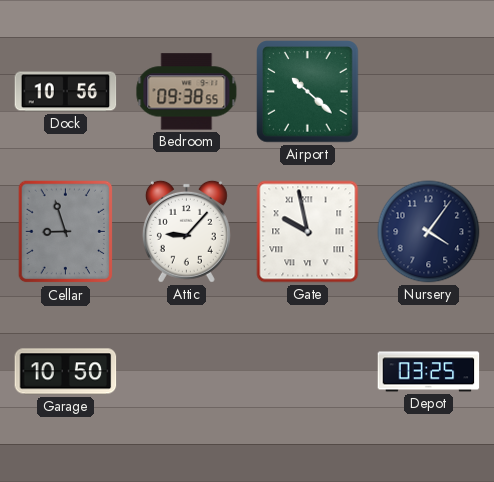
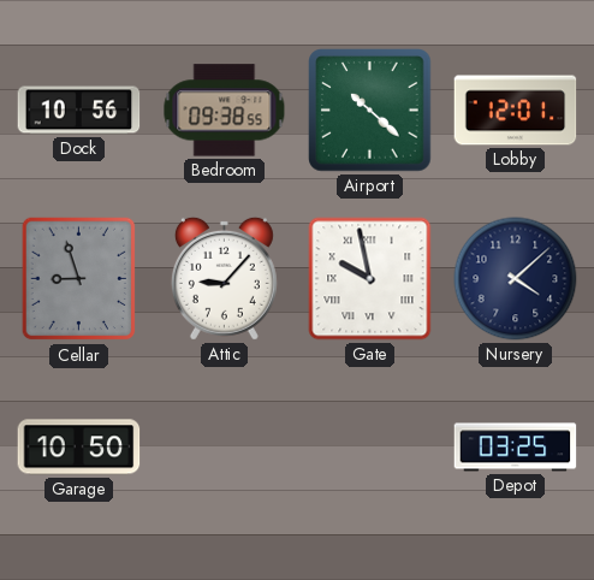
Lobby: none -> 12:01
Nursery: 4:06 -> 4:08
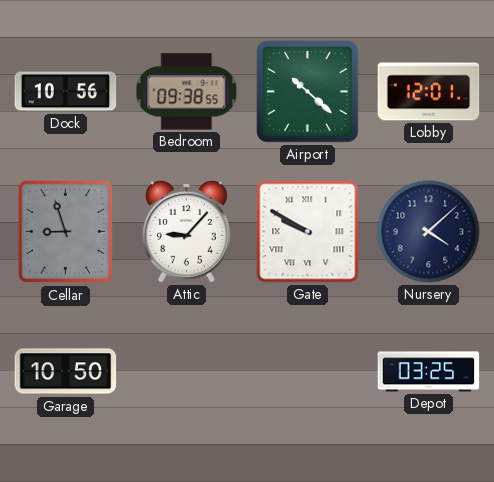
Gate: 9:58 -> 9:50
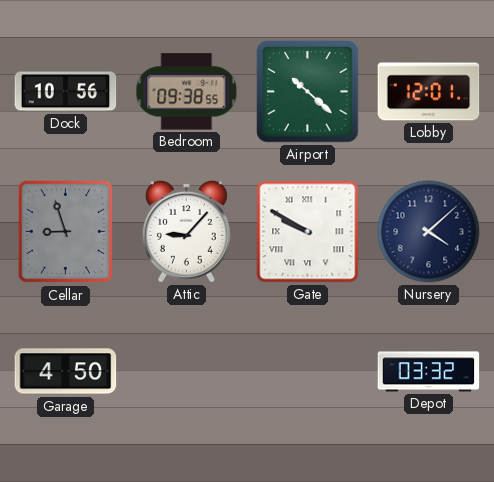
Garage: 10:50 -> 4:50
Depot: 03:25 -> 03:32
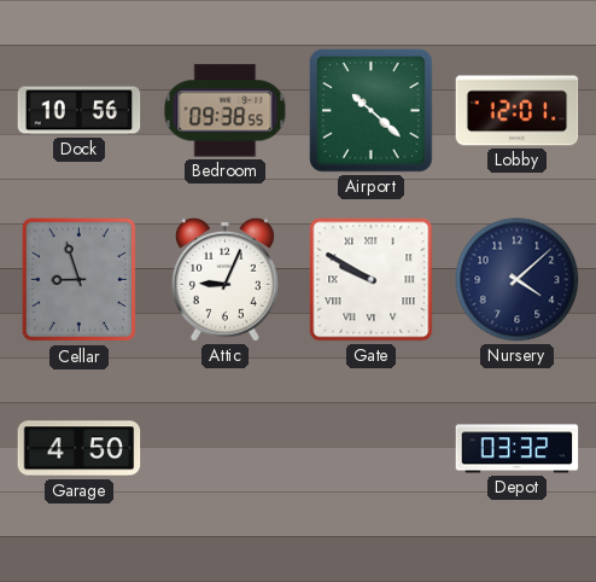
Attic: 9:07 -> 9:04
